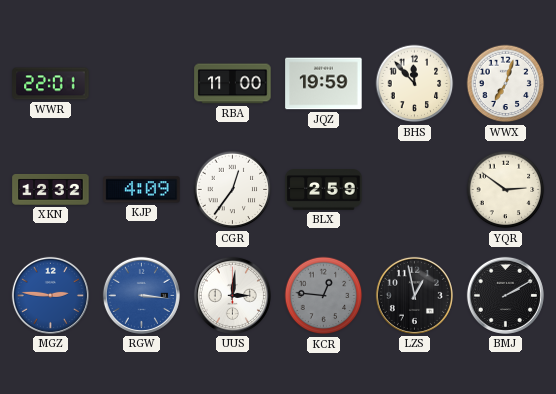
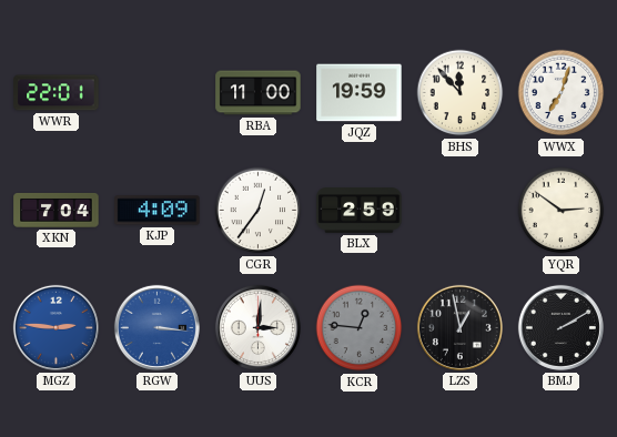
XKN: 12:32 -> 7:04
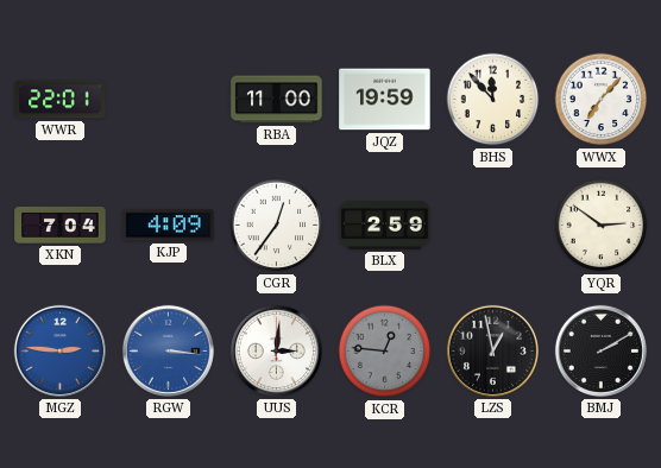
WWX: 7:03 -> 7:07
